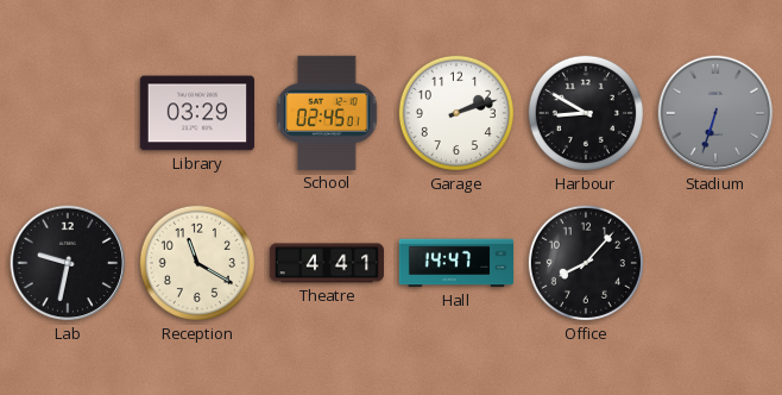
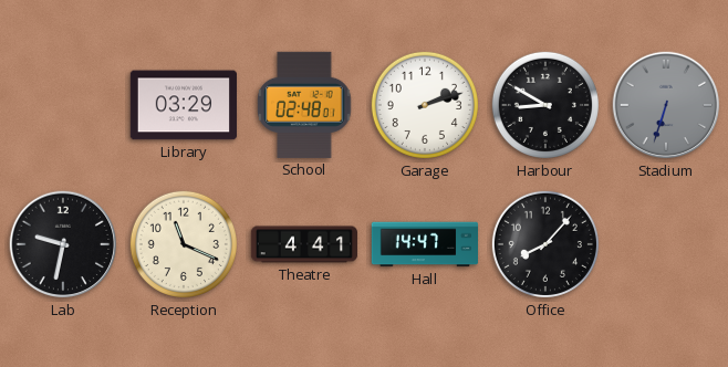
School: 02:45 -> 02:48
Reception: 11:20 -> 11:19
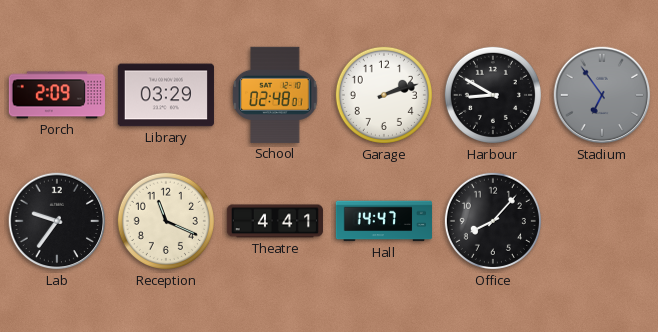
Porch: none -> 2:09
Stadium: 6:33 -> 6:54
Lab: 9:32 -> 9:36
